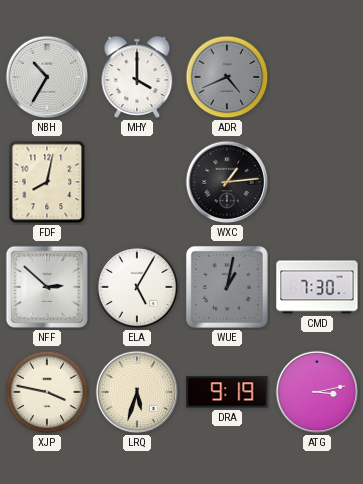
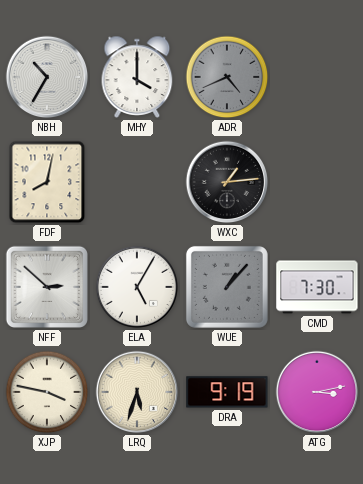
WUE: 1:02 -> 1:07
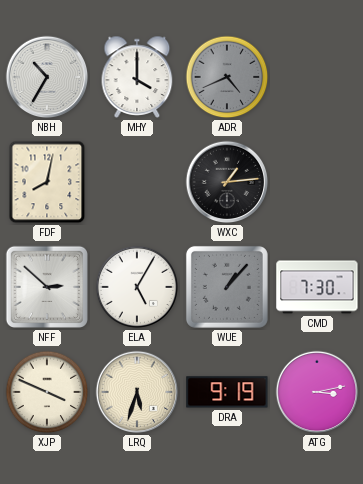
XJP: 3:47 -> 3:49
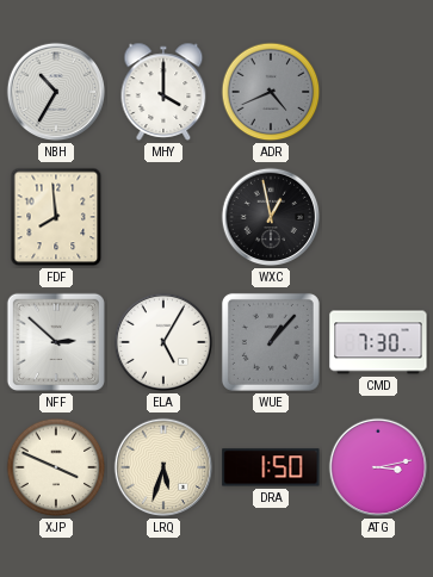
FDF: 8:02 -> 7:59
WXC: 1:14 -> 12:58
DRA: 9:19 -> 1:50
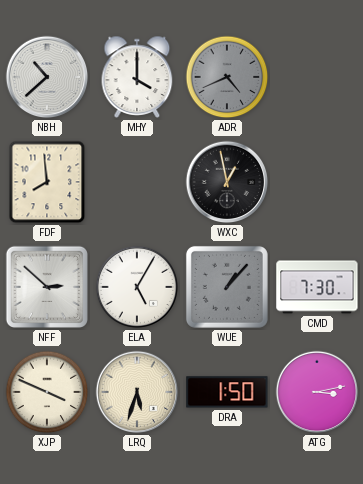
NBH: 10:35 -> 10:38
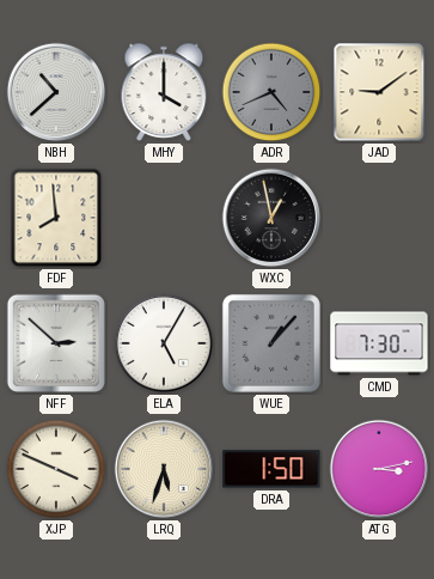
JAD: none -> 9:09
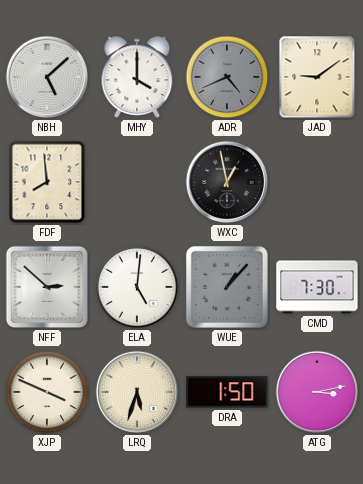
NBH: 10:38 -> 5:08
ELA: 5:05 -> 5:01
